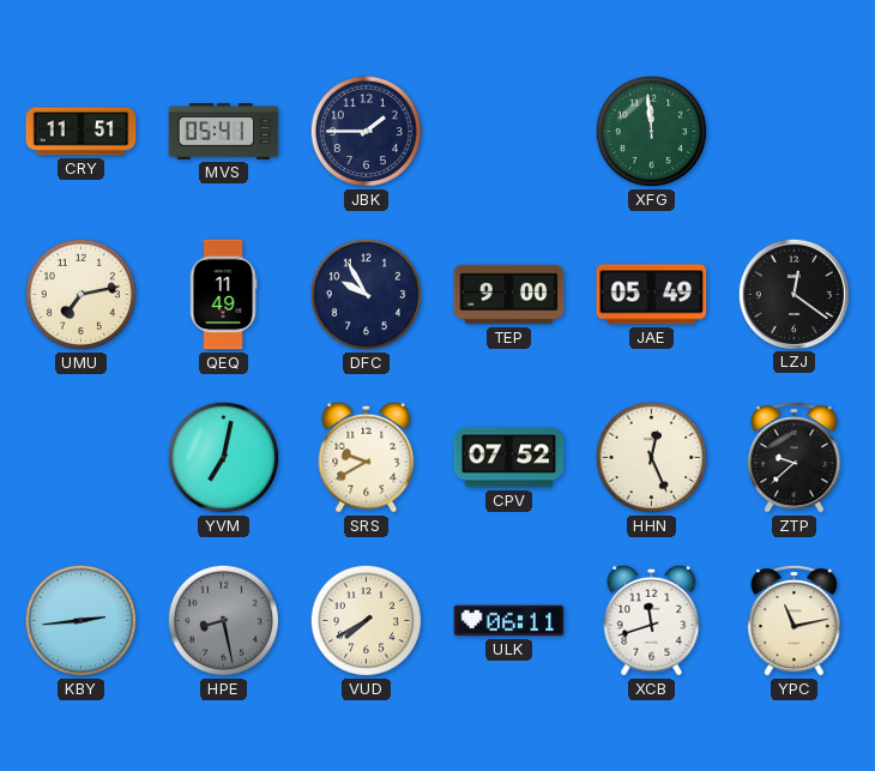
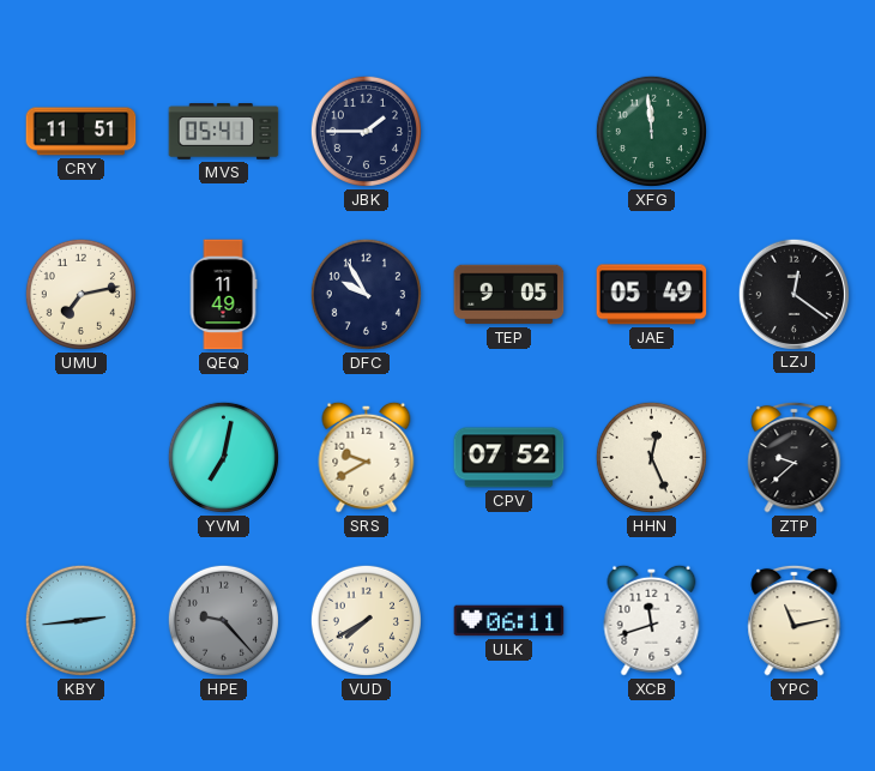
TEP: 9:00 -> 9:05
HPE: 8:28 -> 9:23
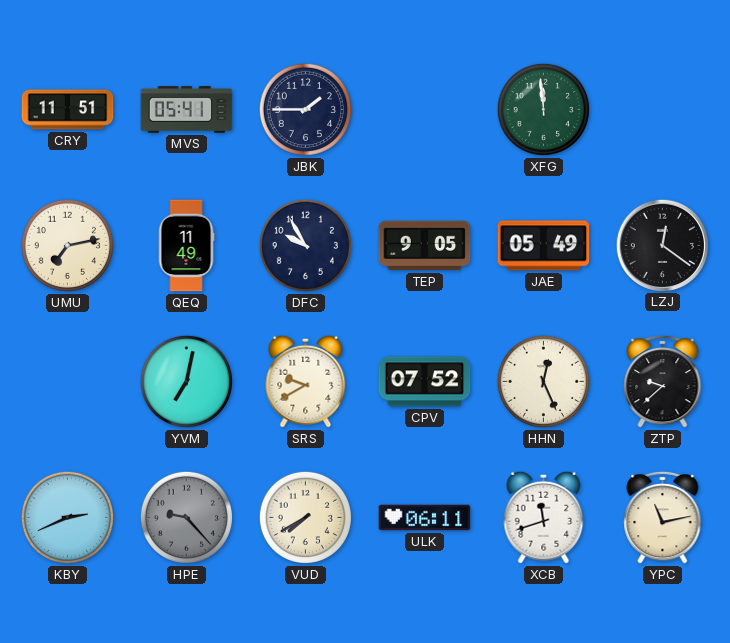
KBY: 2:44 -> 2:41
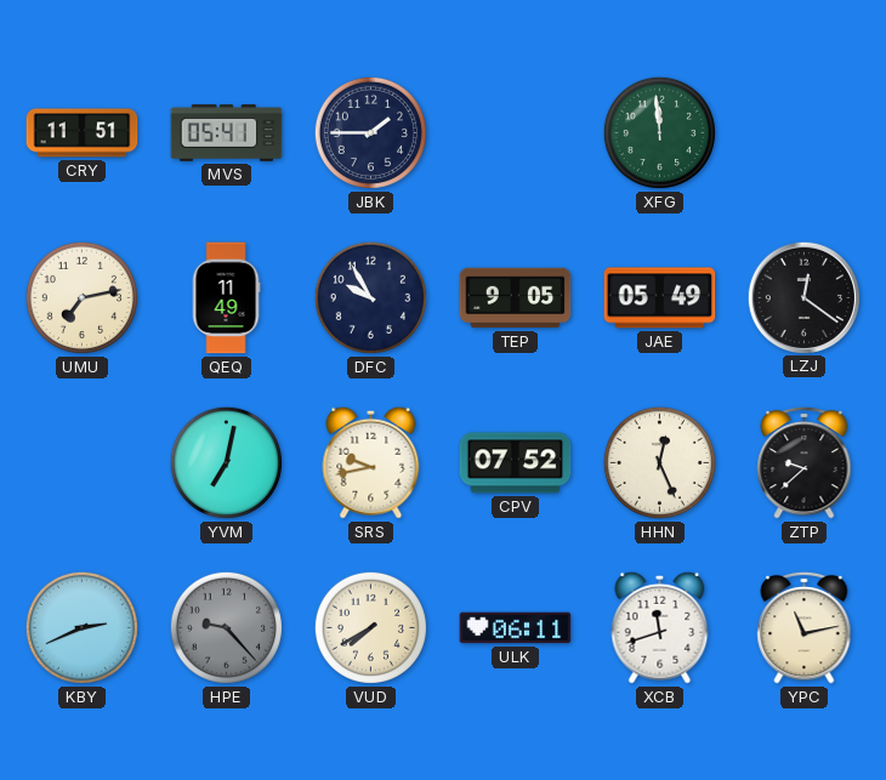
SRS: 9:40 -> 9:43
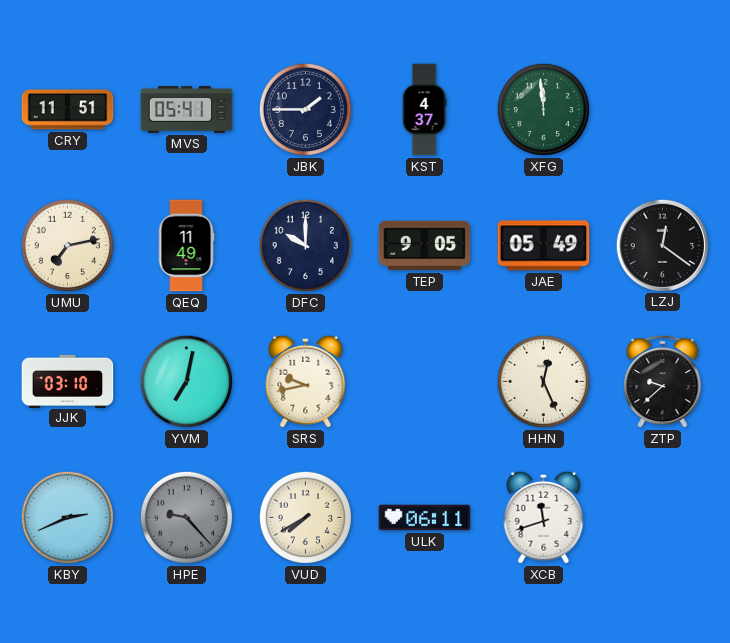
KST: none -> 4:37
DFC: 9:55 -> 10:00
JJK: none -> 03:10
CPV: 07:52 -> none
YPC: 11:13 -> none
